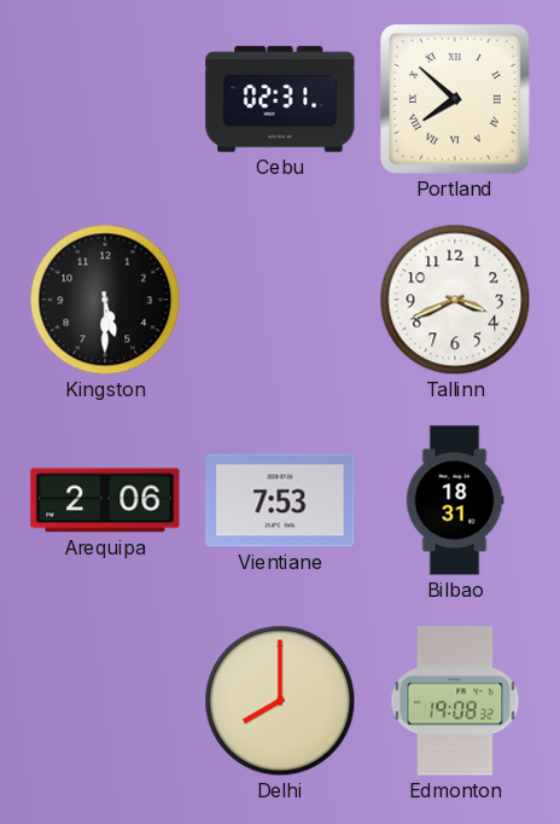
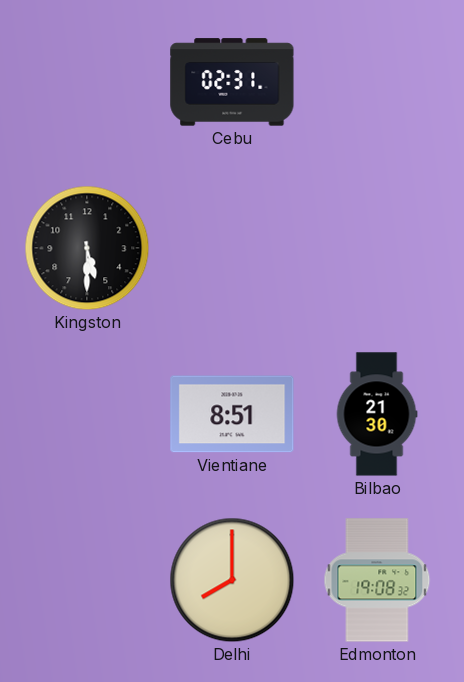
Portland: 7:52 -> none
Tallinn: 3:41 -> none
Arequipa: 2:06 -> none
Vientiane: 7:53 -> 8:51
Bilbao: 18:31 -> 21:30
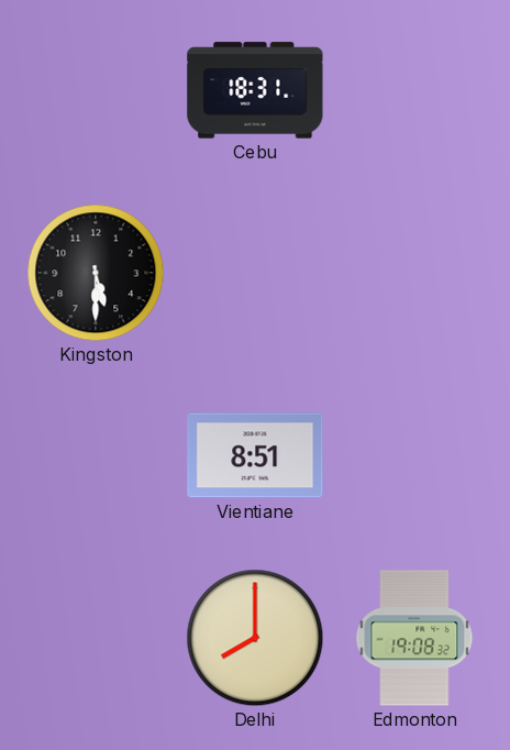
Cebu: 02:31 -> 18:31
Bilbao: 21:30 -> none
